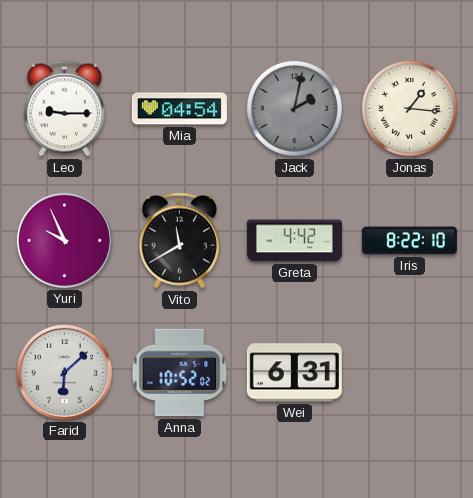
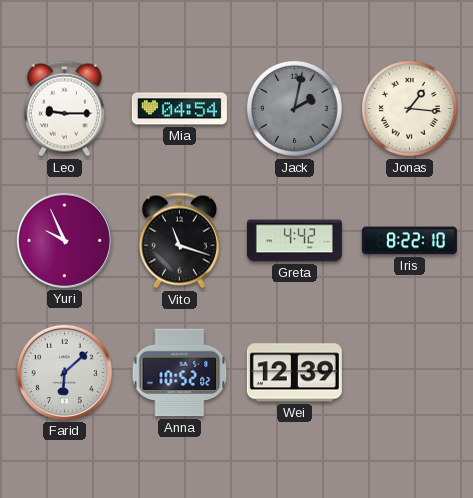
Vito: 11:40 -> 11:18
Wei: 6:31 -> 12:39
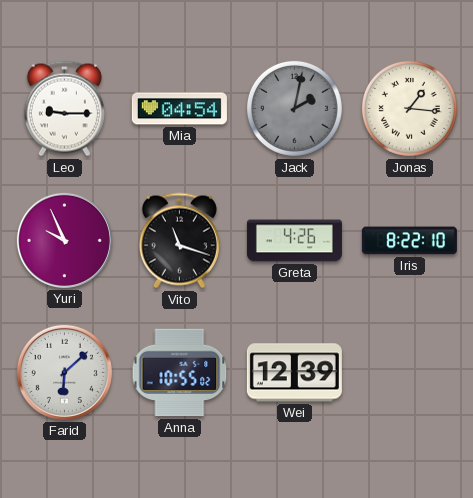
Greta: 4:42 -> 4:26
Anna: 10:52 -> 10:55
